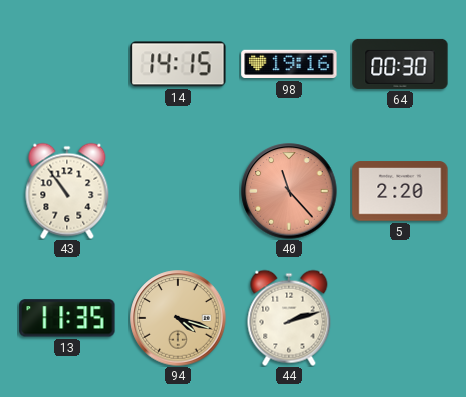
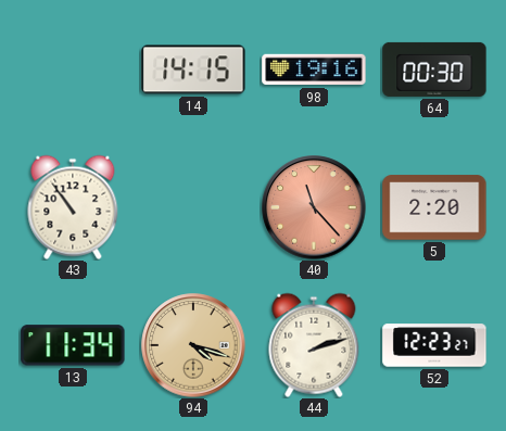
13: 11:35 -> 11:34
52: none -> 12:23
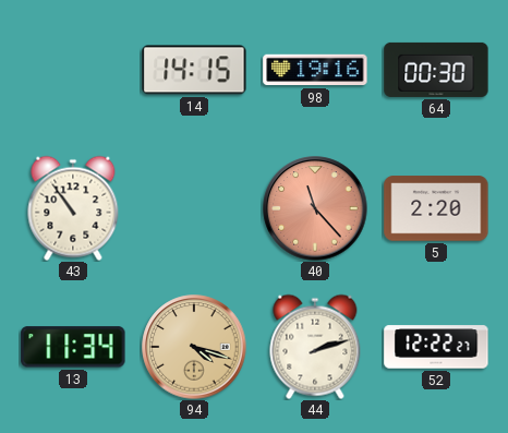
52: 12:23 -> 12:22
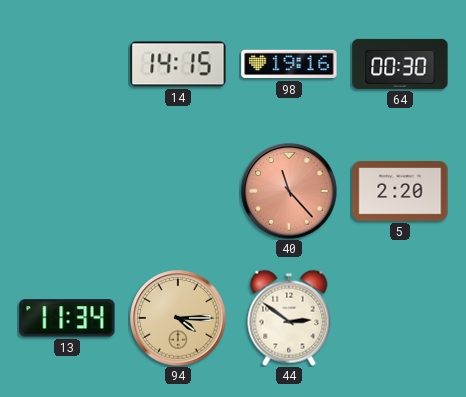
43: 10:54 -> none
94: 4:18 -> 4:15
44: 2:12 -> 2:51
52: 12:22 -> none
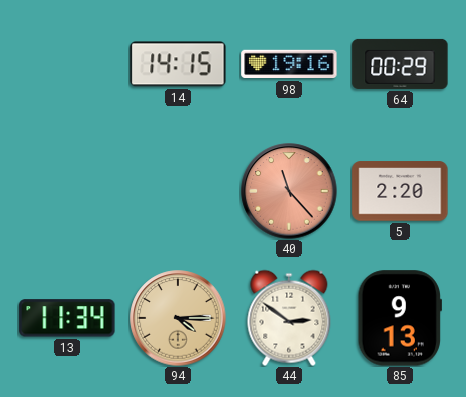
64: 00:30 -> 00:29
85: none -> 9:13
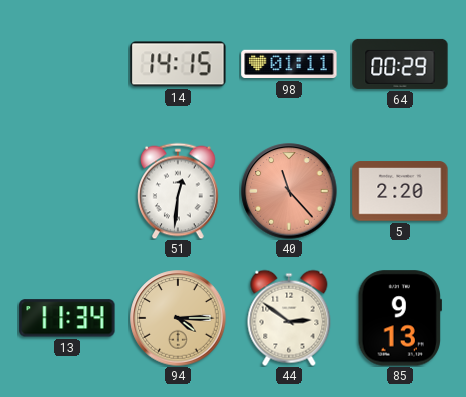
98: 19:16 -> 01:11
51: none -> 12:31
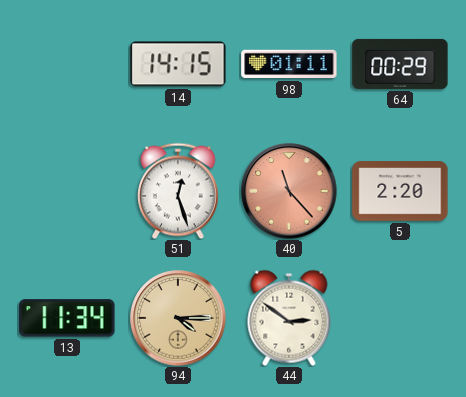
51: 12:31 -> 12:27
85: 9:13 -> none
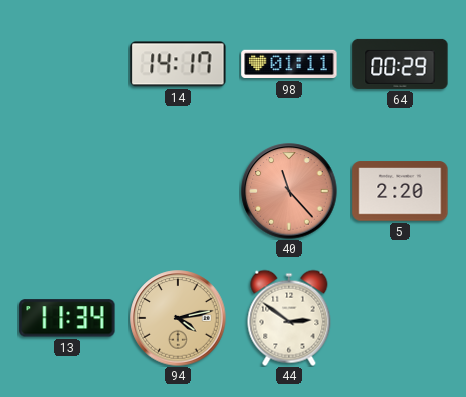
14: 14:15 -> 14:17
51: 12:27 -> none
94: 4:15 -> 4:13
